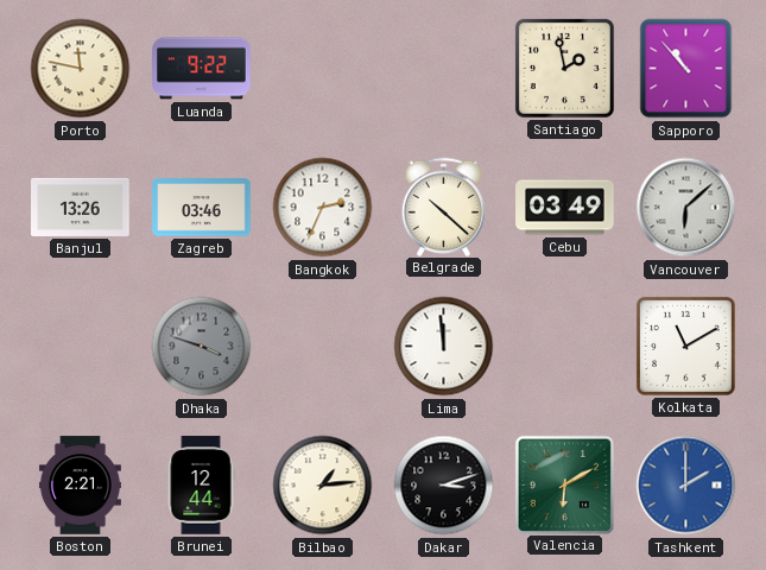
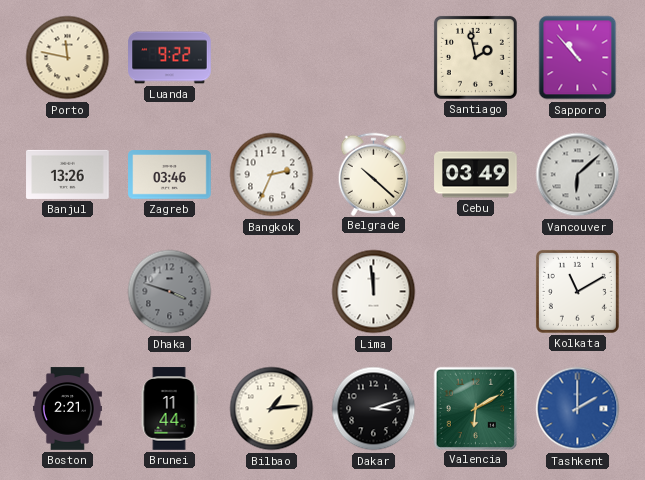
Brunei: 12:44 -> 11:44
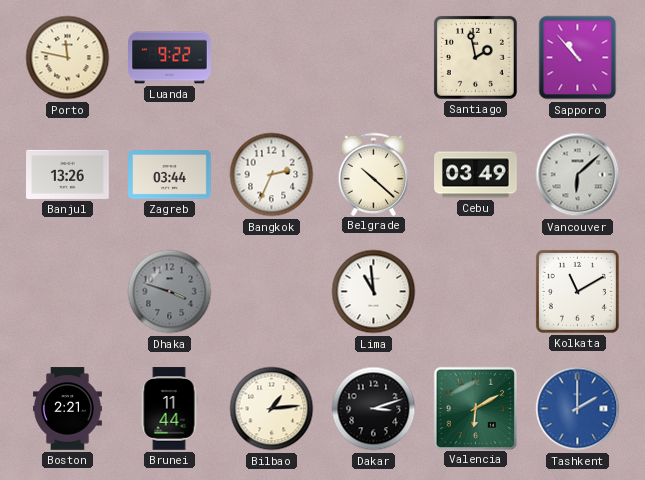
Zagreb: 03:46 -> 03:44
Lima: 11:59 -> 10:59
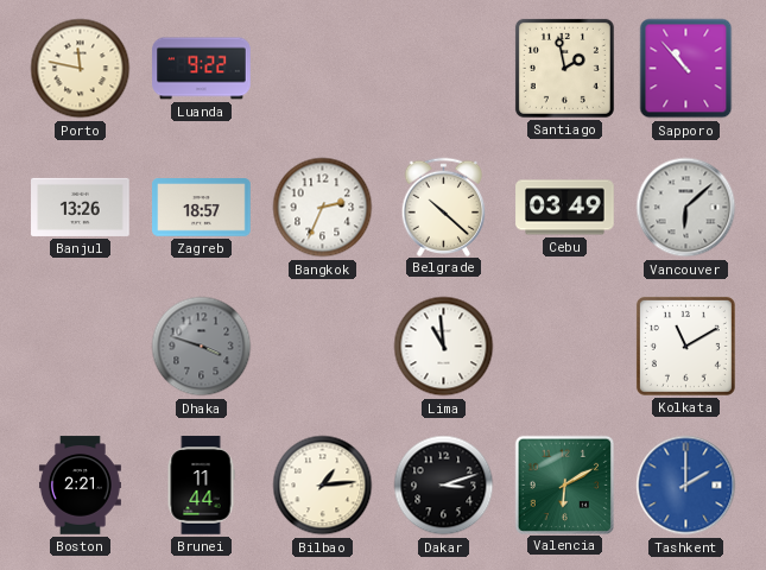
Zagreb: 03:44 -> 18:57
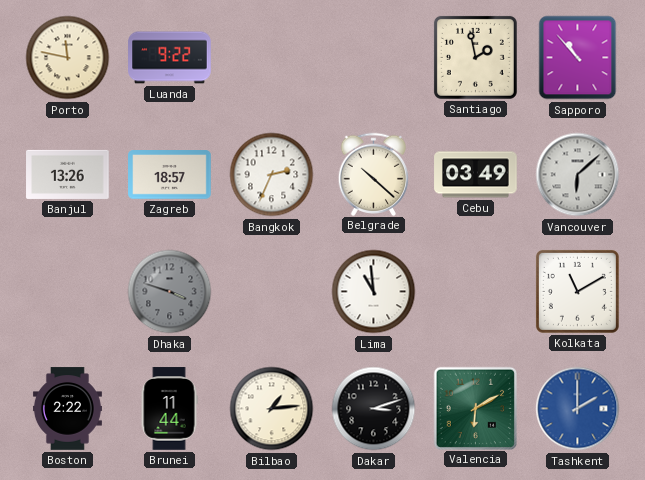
Boston: 2:21 -> 2:22
